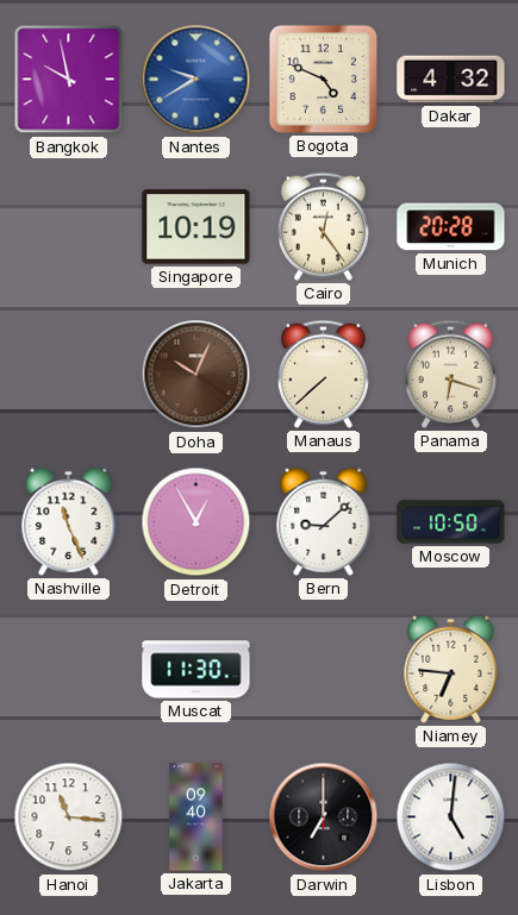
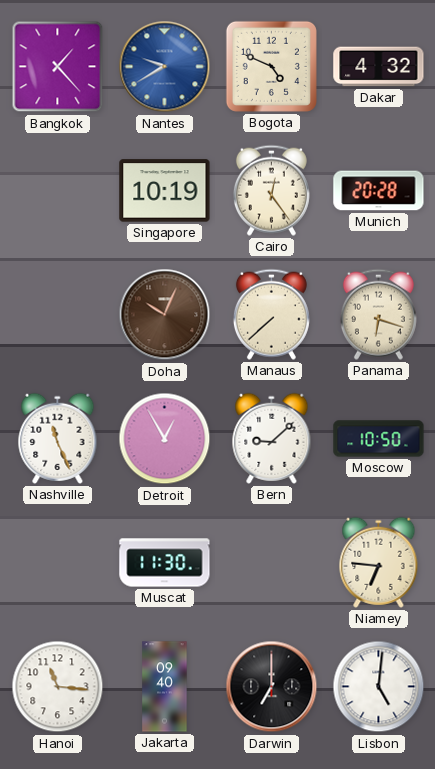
Bangkok: 9:58 -> 1:23
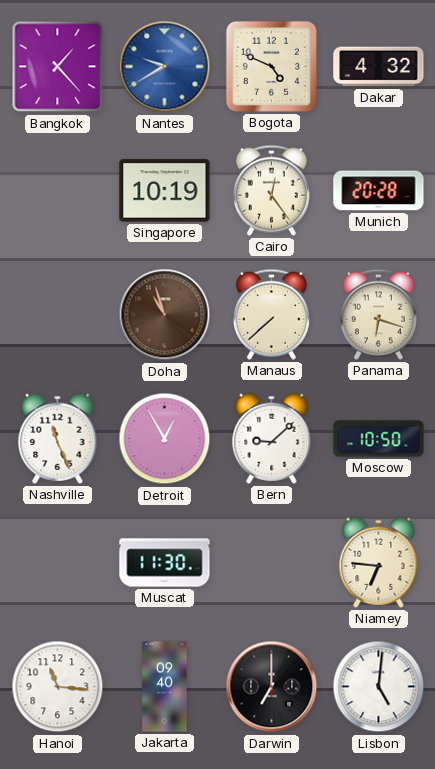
Doha: 10:04 -> 10:57
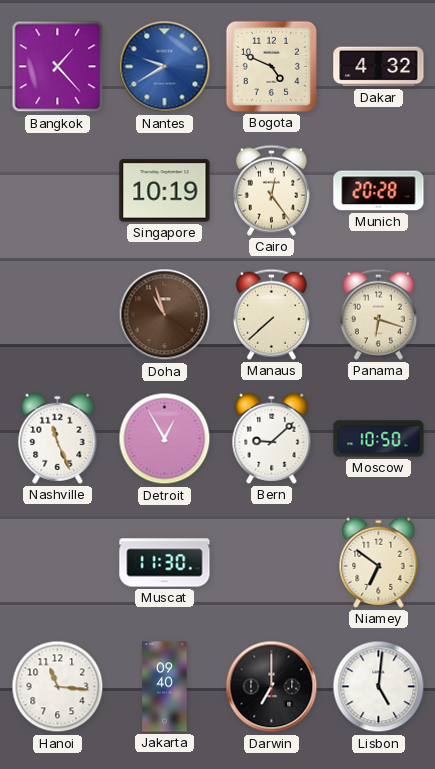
Niamey: 6:46 -> 6:51
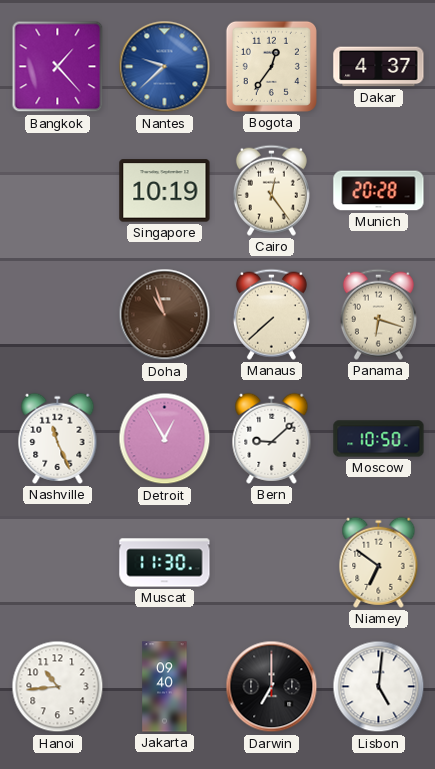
Nantes: 9:40 -> 9:38
Bogota: 4:49 -> 12:36
Dakar: 4:32 -> 4:37
Hanoi: 11:16 -> 10:44
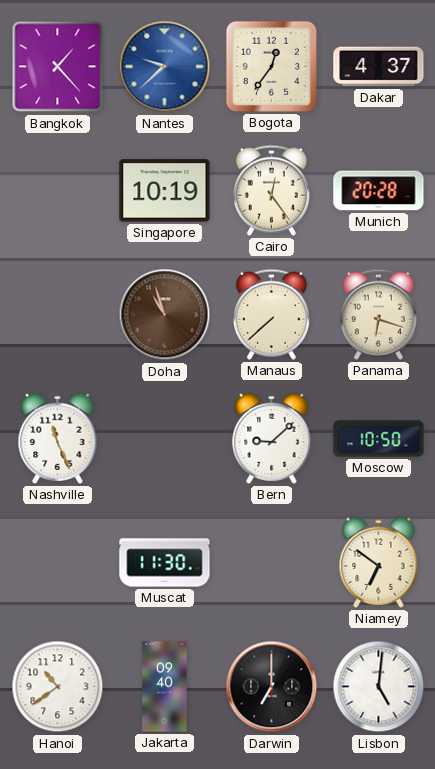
Detroit: 12:55 -> none
Hanoi: 10:44 -> 10:39
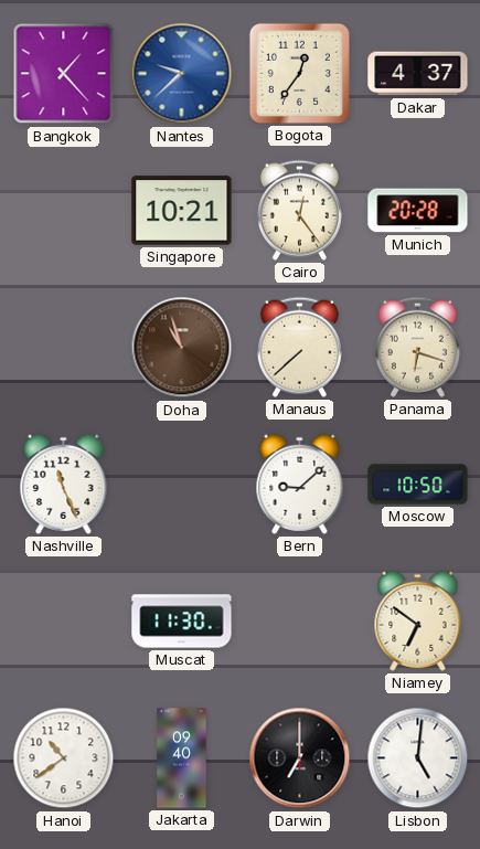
Singapore: 10:19 -> 10:21
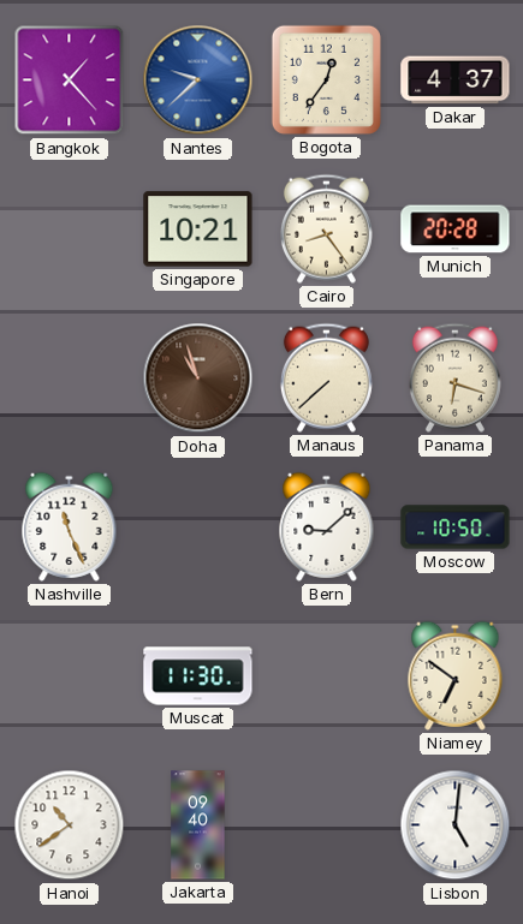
Cairo: 12:24 -> 8:24
Darwin: 7:00 -> none
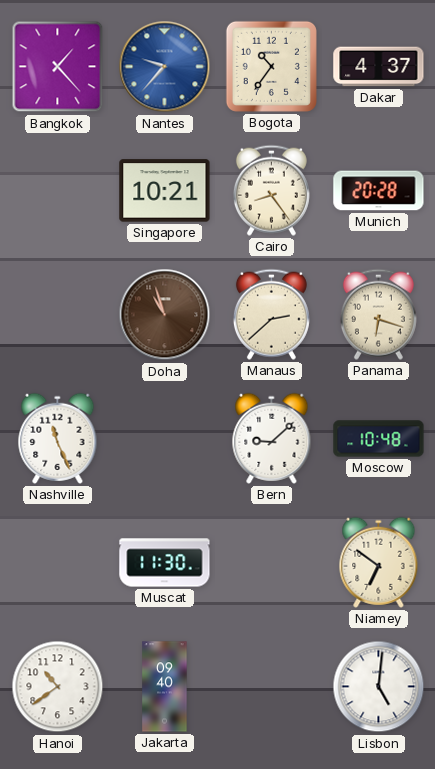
Nantes: 9:38 -> 9:37
Bogota: 12:36 -> 10:36
Manaus: 7:38 -> 2:38
Moscow: 10:50 -> 10:48
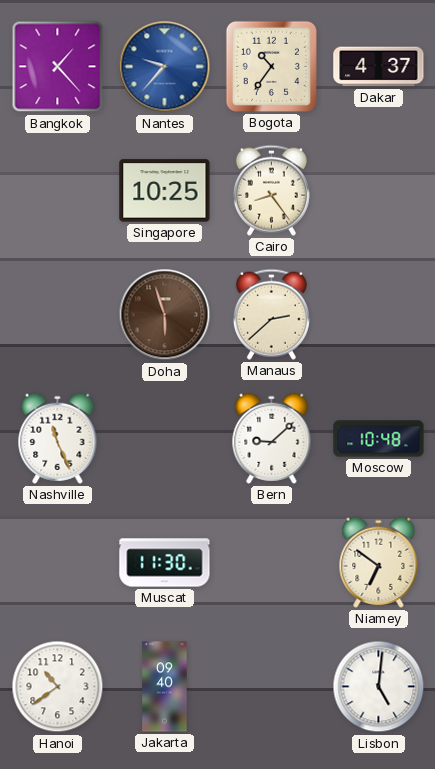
Singapore: 10:21 -> 10:25
Munich: 20:28 -> none
Doha: 10:57 -> 5:57
Panama: 6:18 -> none
